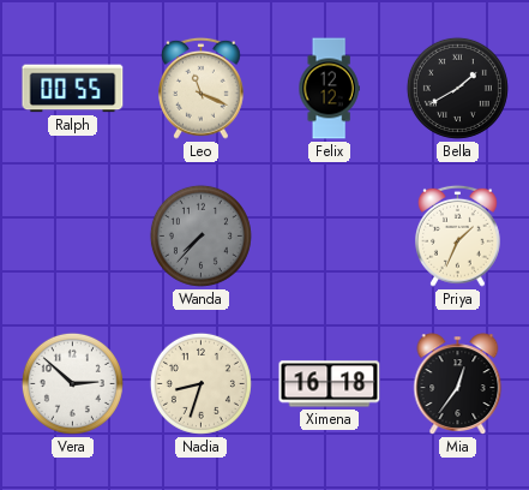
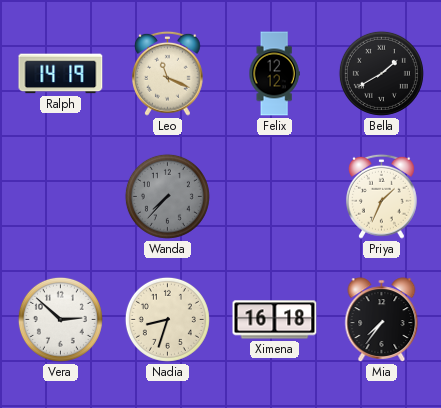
Ralph: 00:55 -> 14:19
Mia: 12:36 -> 7:36
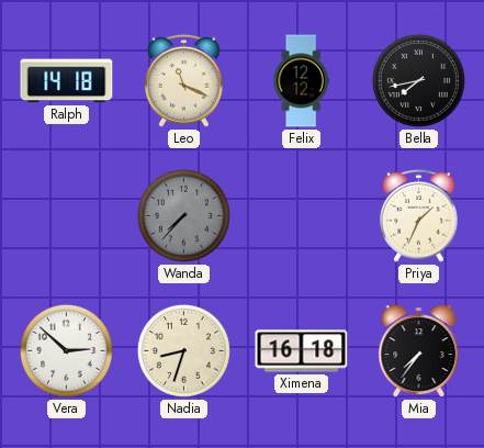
Ralph: 14:19 -> 14:18
Bella: 1:40 -> 7:43
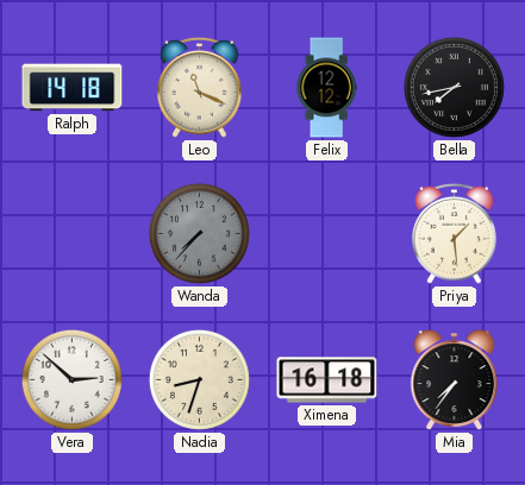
Priya: 1:34 -> 1:29
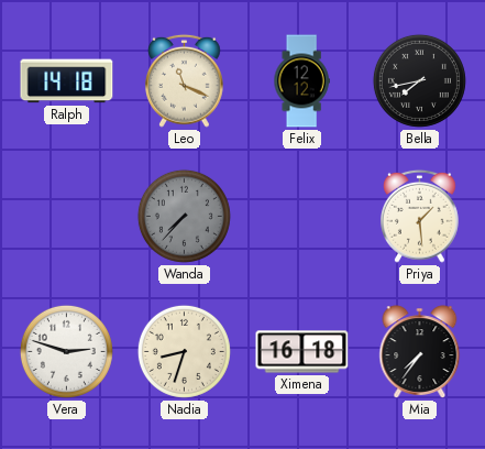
Vera: 2:52 -> 2:48
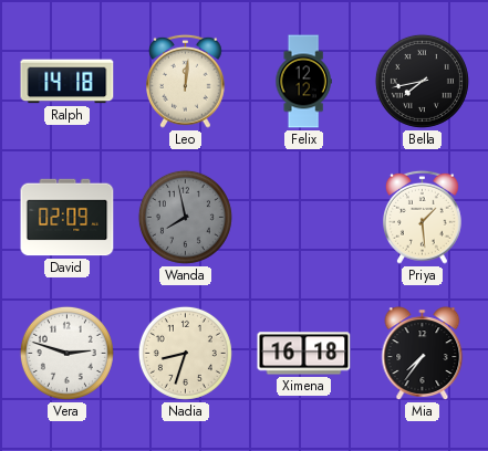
Leo: 11:19 -> 12:01
David: none -> 02:09
Wanda: 7:37 -> 7:58
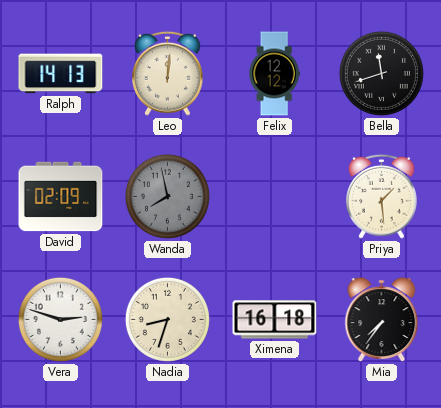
Ralph: 14:18 -> 14:13
Bella: 7:43 -> 11:42
